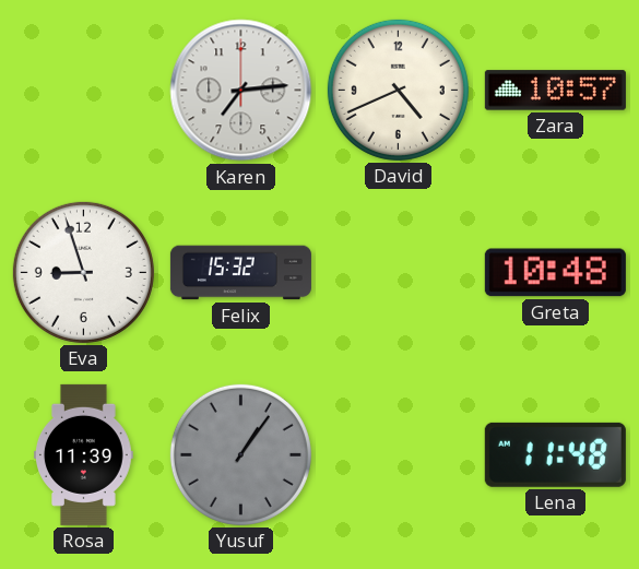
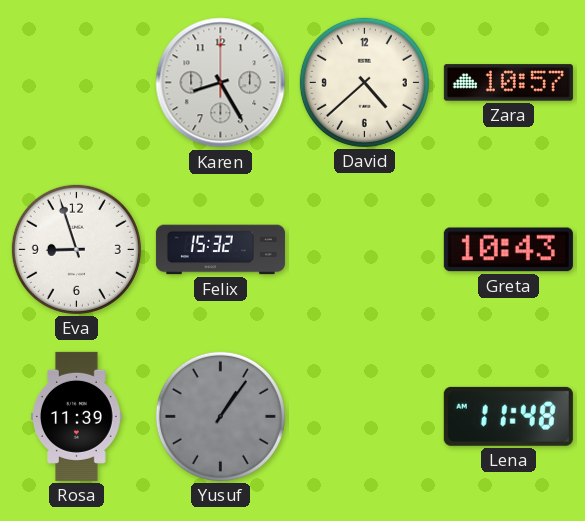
Karen: 7:14 -> 8:25
David: 4:41 -> 4:38
Greta: 10:48 -> 10:43
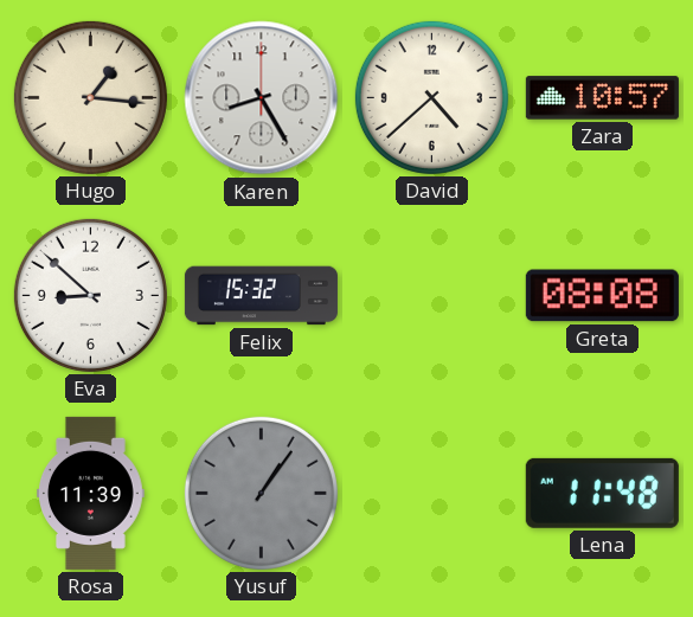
Hugo: none -> 1:16
Eva: 8:57 -> 8:52
Greta: 10:43 -> 08:08
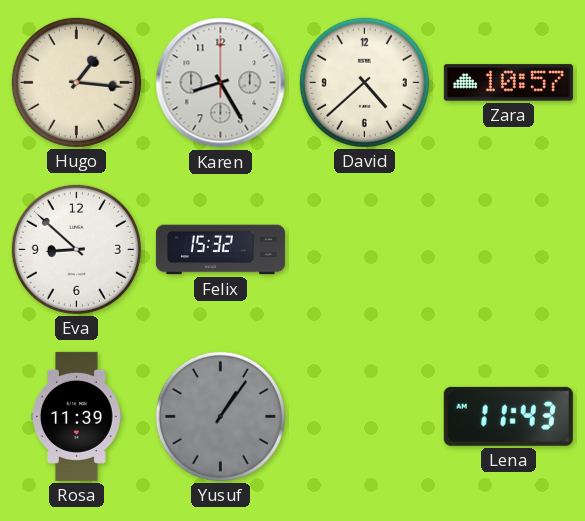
Greta: 08:08 -> none
Lena: 11:48 -> 11:43
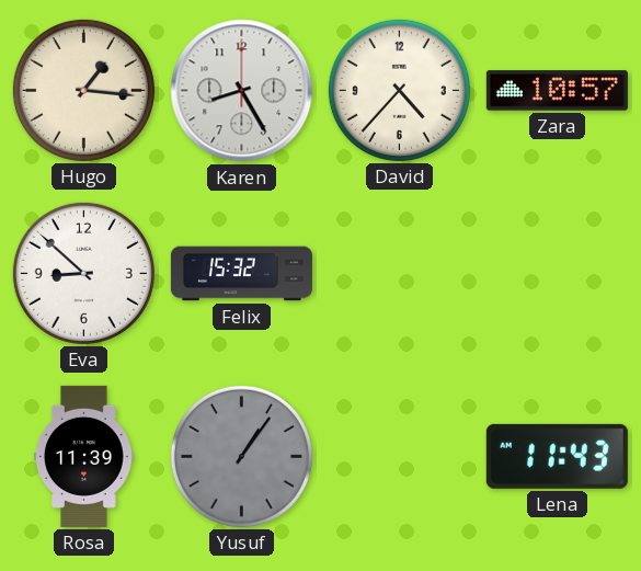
David: 4:38 -> 4:37
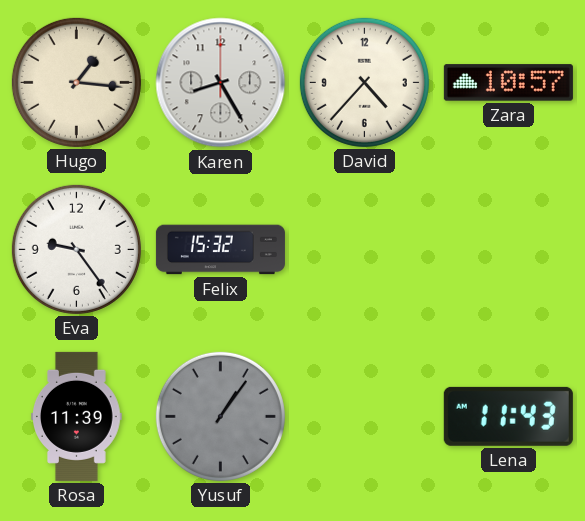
Eva: 8:52 -> 9:24
